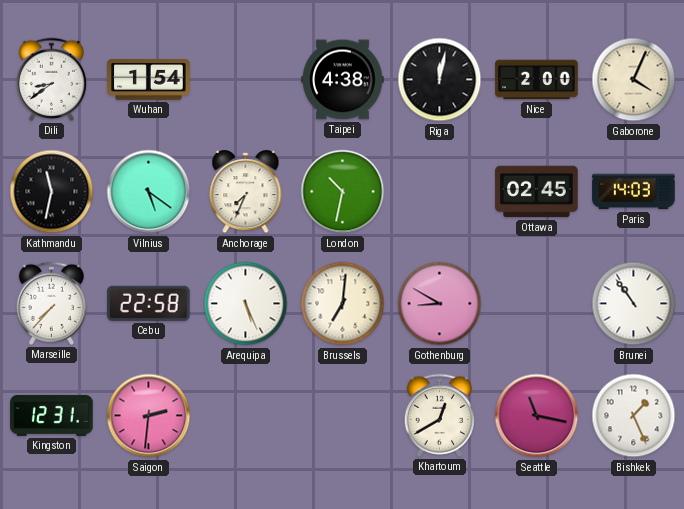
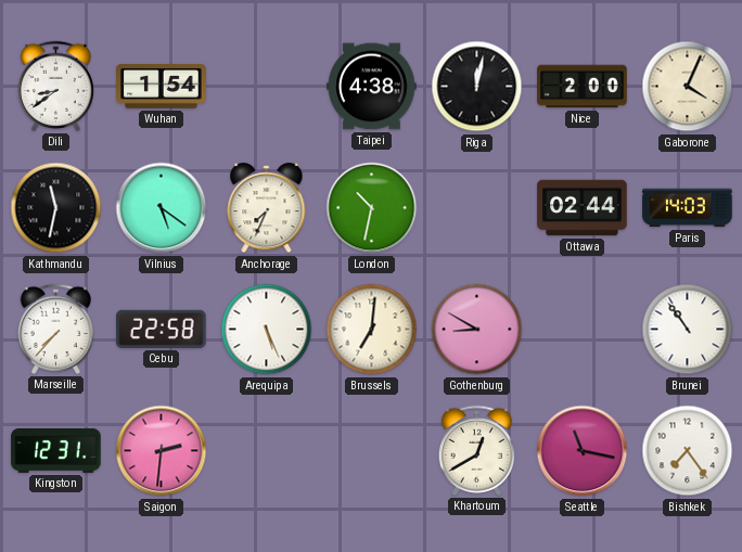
Ottawa: 02:45 -> 02:44
Bishkek: 1:26 -> 7:24
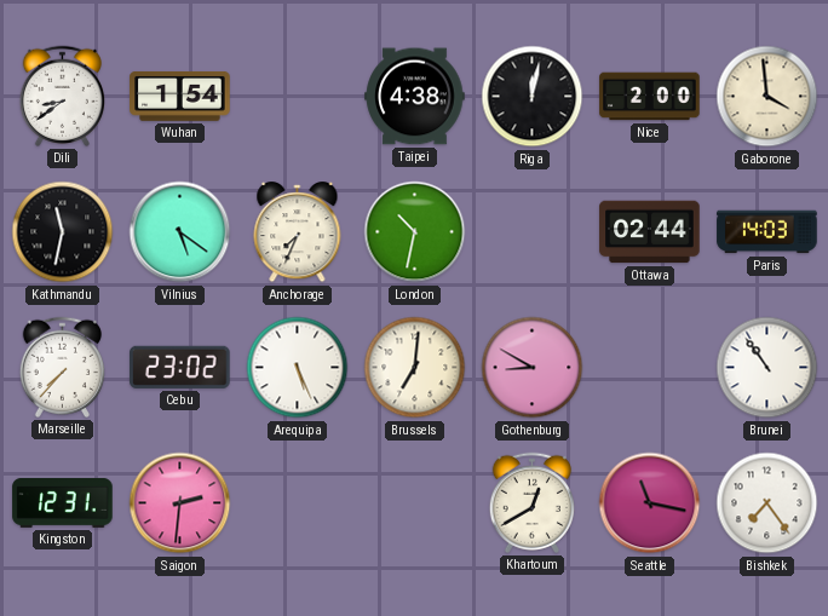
Gaborone: 4:04 -> 3:59
Cebu: 22:58 -> 23:02
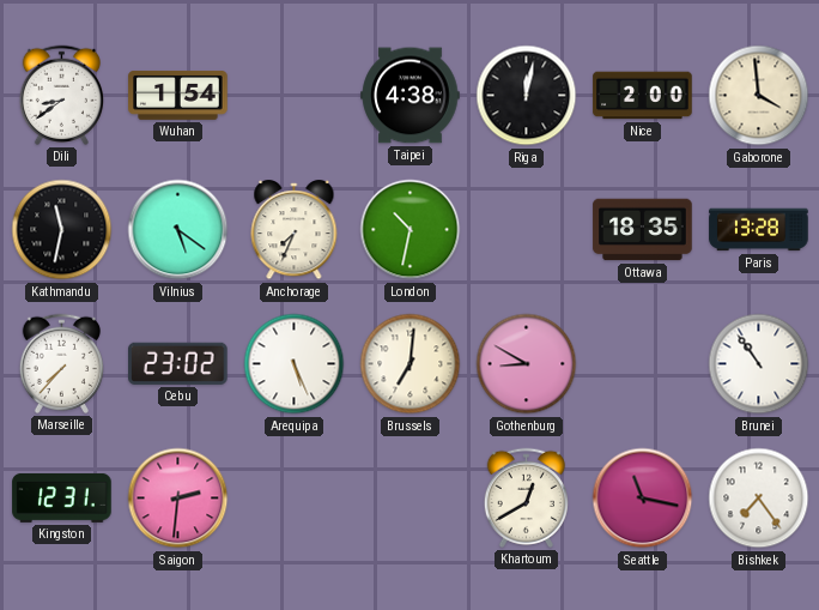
Ottawa: 02:44 -> 18:35
Paris: 14:03 -> 13:28
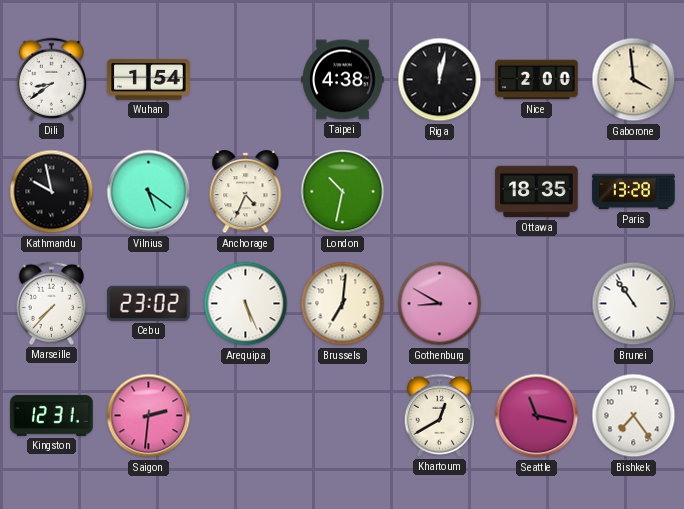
Kathmandu: 11:32 -> 9:58
Anchorage: 7:34 -> 4:34
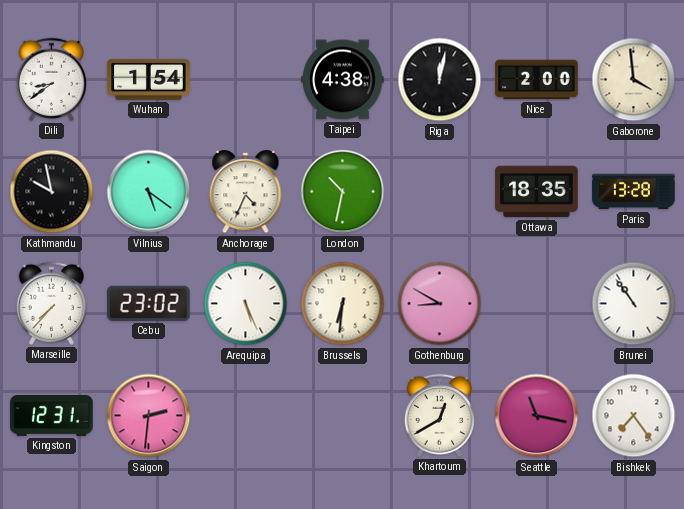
Brussels: 7:01 -> 6:31
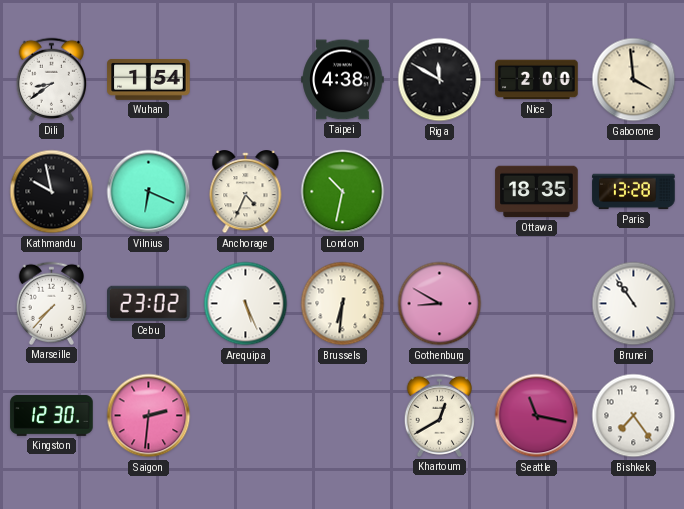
Riga: 12:02 -> 11:50
Vilnius: 5:21 -> 6:19
Kingston: 12:31 -> 12:30
